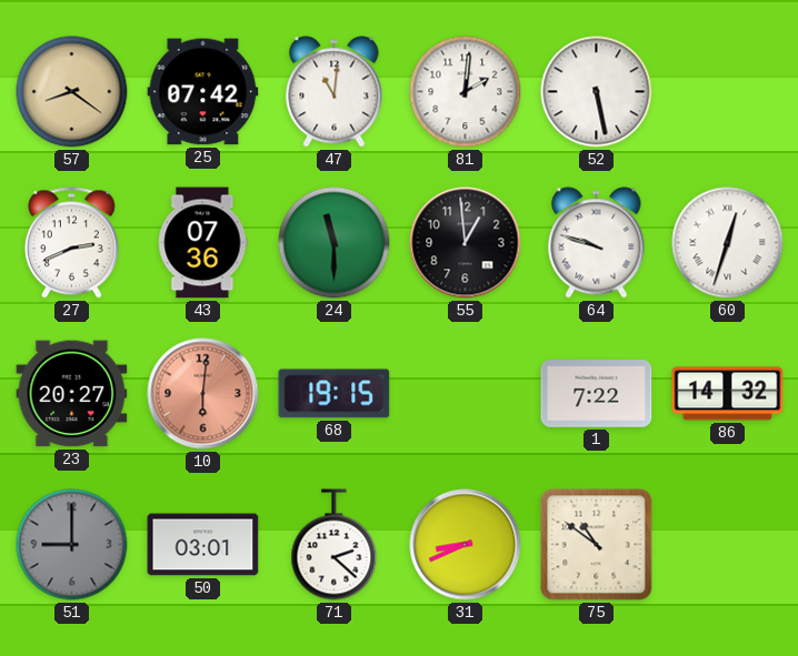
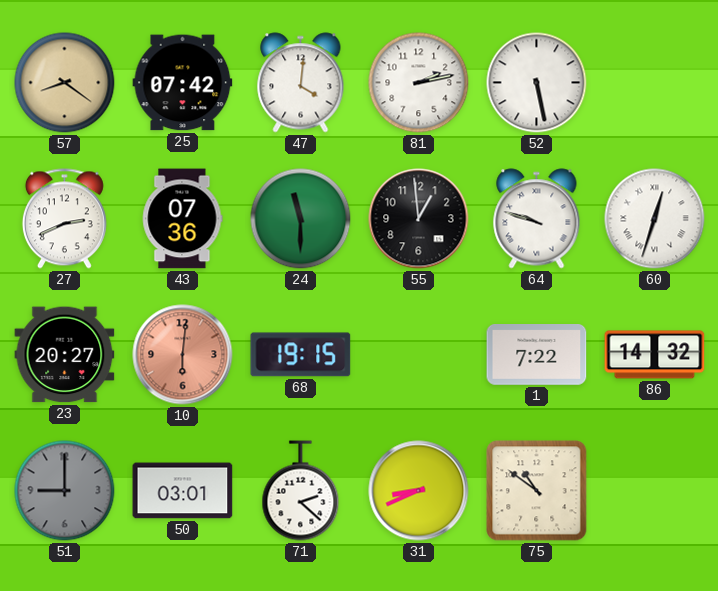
47: 11:01 -> 4:01
81: 2:01 -> 2:13
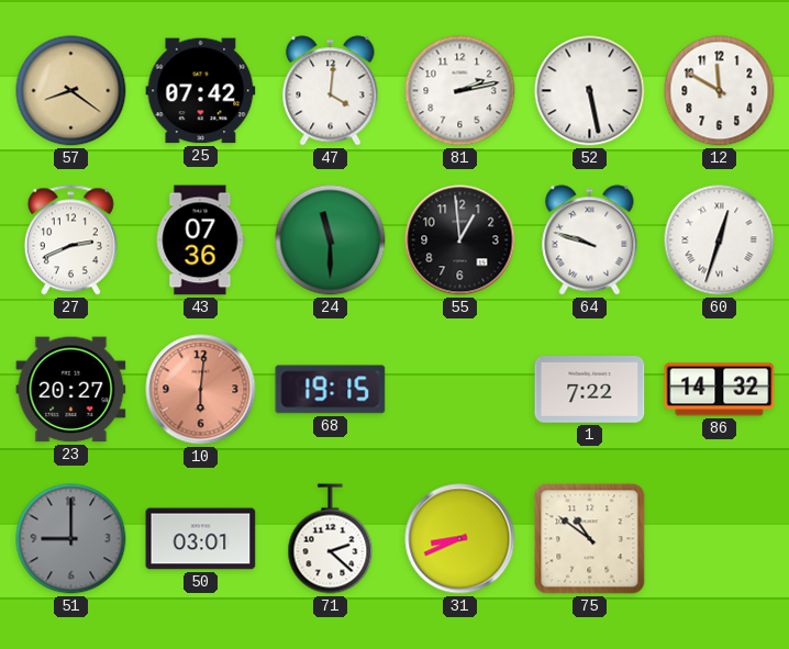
12: none -> 11:50
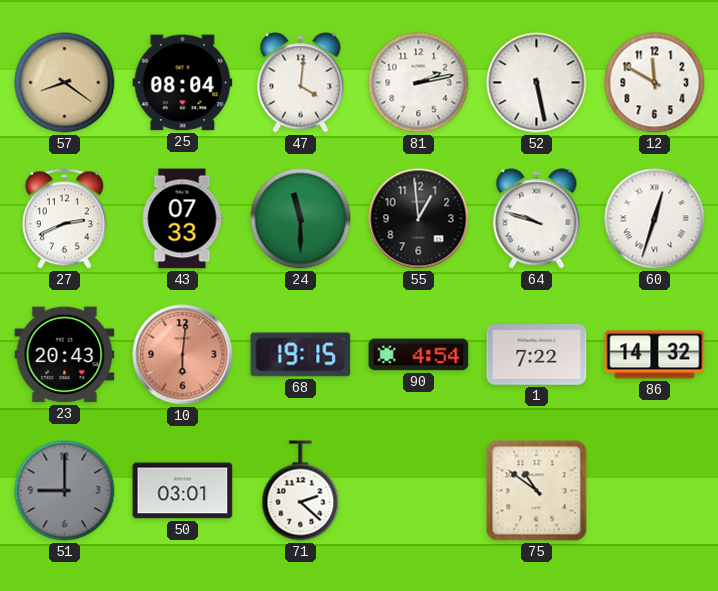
25: 07:42 -> 08:04
43: 07:36 -> 07:33
23: 20:27 -> 20:43
90: none -> 4:54
31: 8:41 -> none
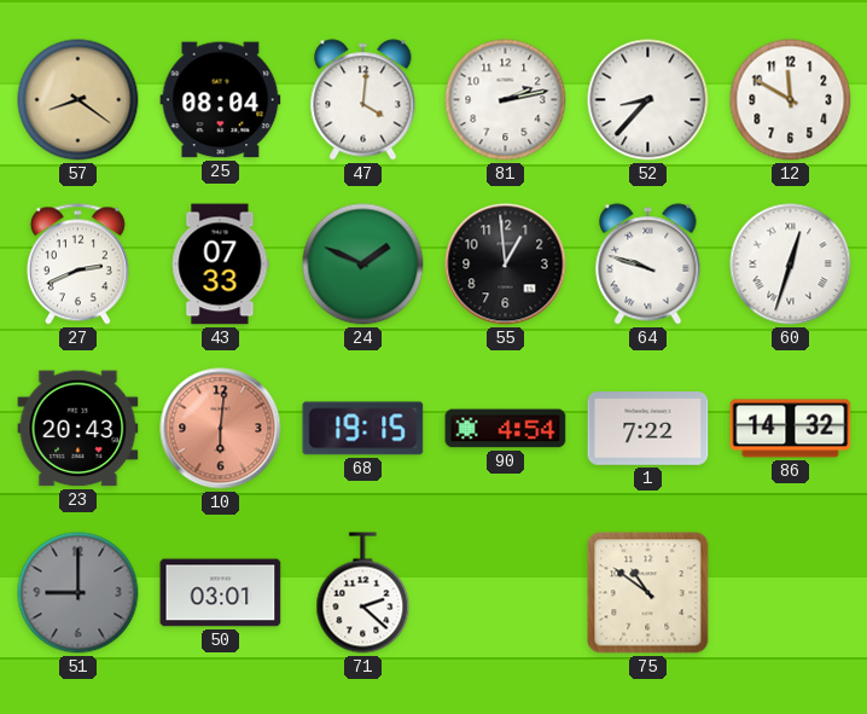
52: 5:28 -> 8:37
24: 11:30 -> 1:49
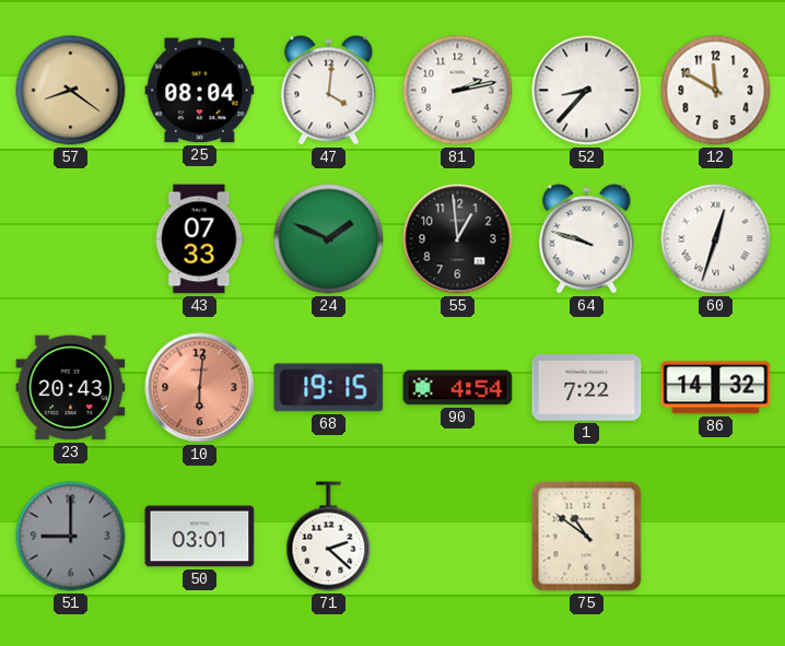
27: 2:41 -> none
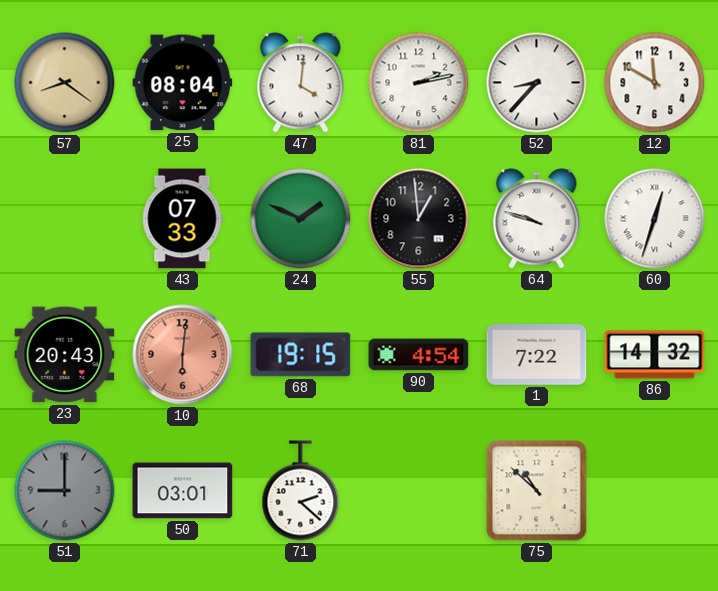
75: 10:51 -> 10:52
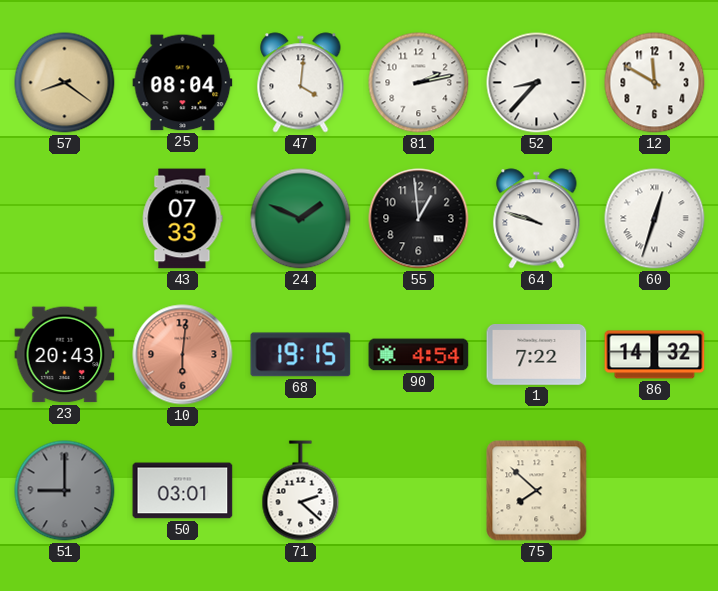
75: 10:52 -> 7:52
